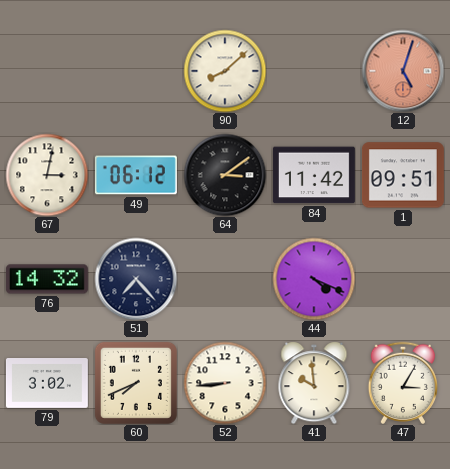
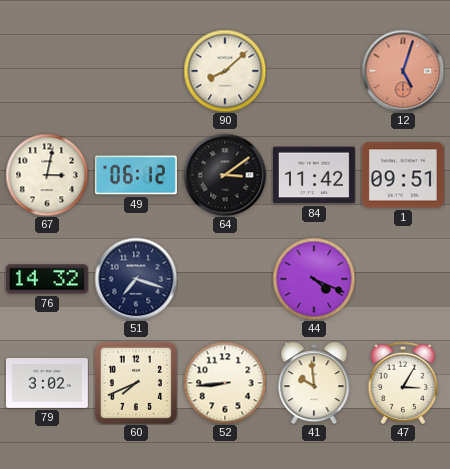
51: 7:23 -> 7:18
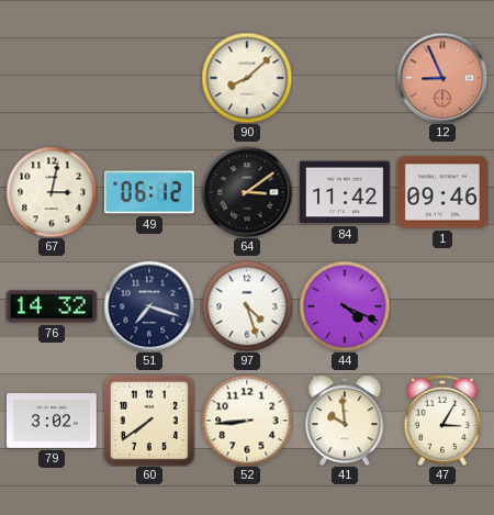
12: 5:03 -> 8:56
1: 09:51 -> 09:46
97: none -> 4:27
60: 7:41 -> 7:39
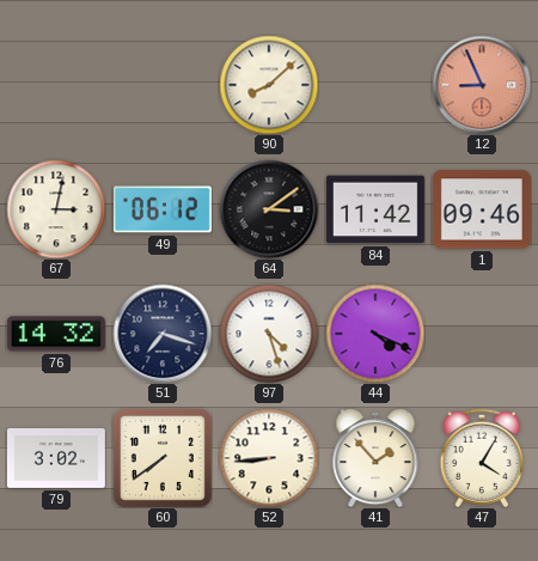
41: 9:59 -> 1:53
47: 3:05 -> 4:05
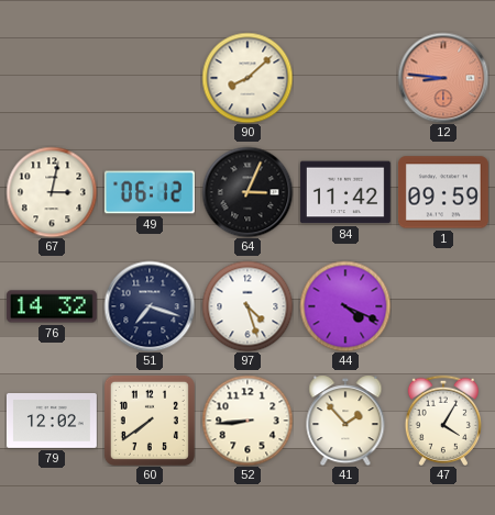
12: 8:56 -> 8:46
64: 3:09 -> 3:04
1: 09:46 -> 09:59
79: 3:02 -> 12:02
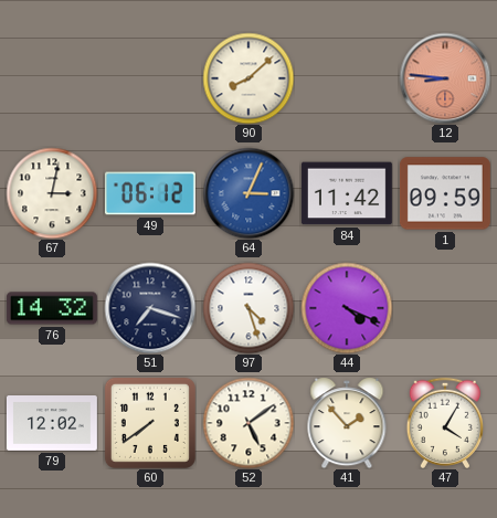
64 dial: black -> blue
52: 8:44 -> 5:09
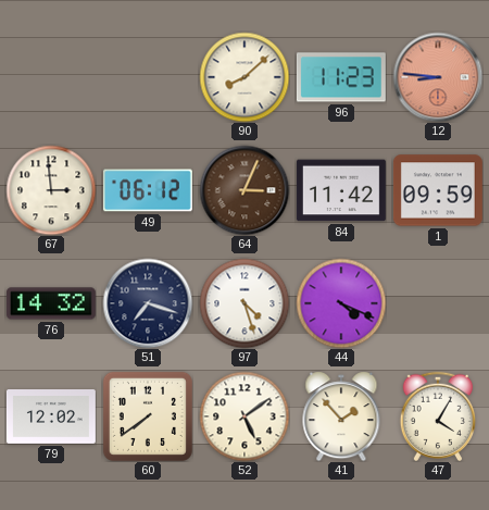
96: none -> 11:23
67: 3:02 -> 2:59
64 dial: blue -> brown
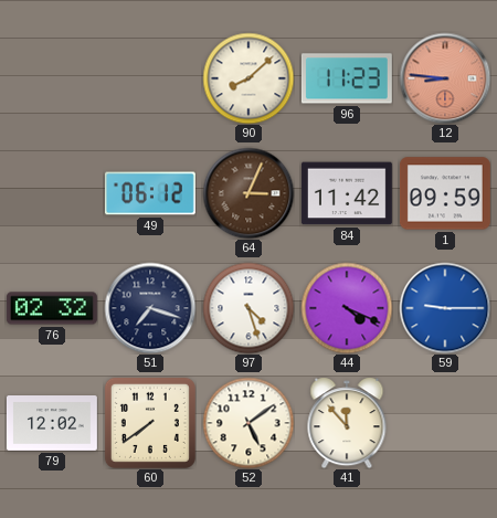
67: 2:59 -> none
76: 14:32 -> 02:32
59: none -> 9:15
41: 1:53 -> 11:53
47: 4:05 -> none
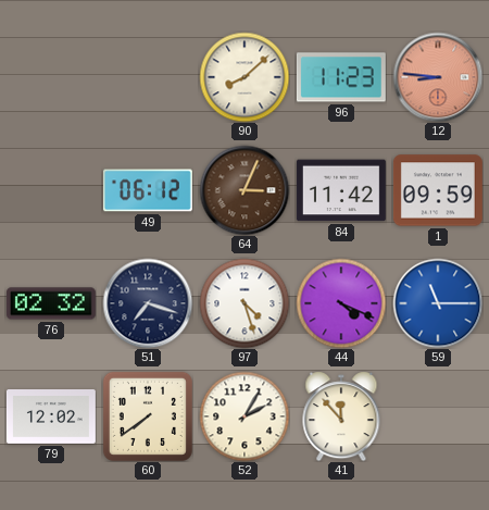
59: 9:15 -> 11:15
52: 5:09 -> 2:05
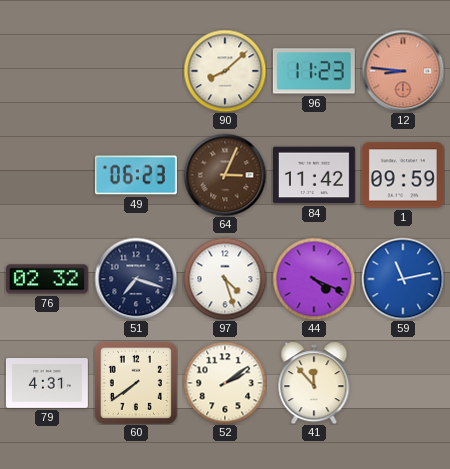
49: 06:12 -> 06:23
59: 11:15 -> 11:13
79: 12:02 -> 4:31
52: 2:05 -> 2:09
